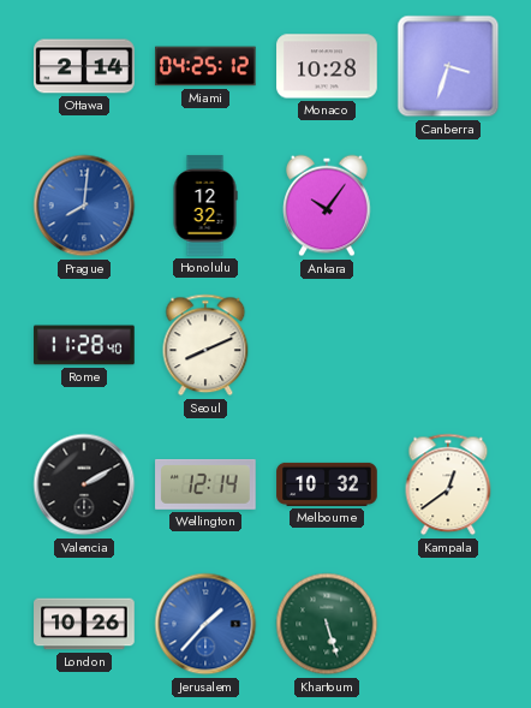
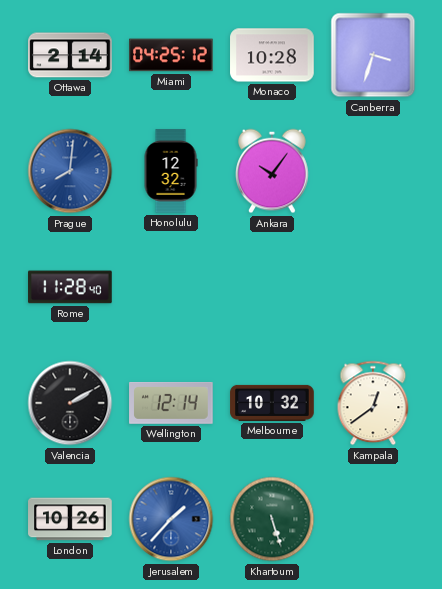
Seoul: 8:11 -> none
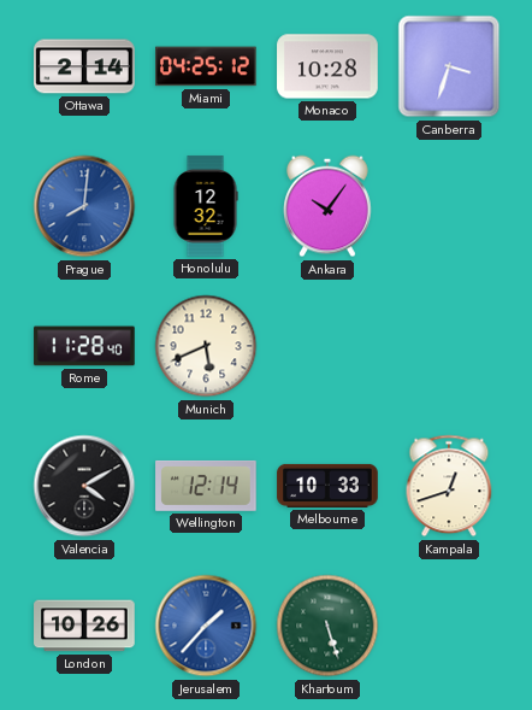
Munich: none -> 5:41
Valencia: 2:10 -> 4:10
Melbourne: 10:32 -> 10:33
Kampala: 12:39 -> 12:42
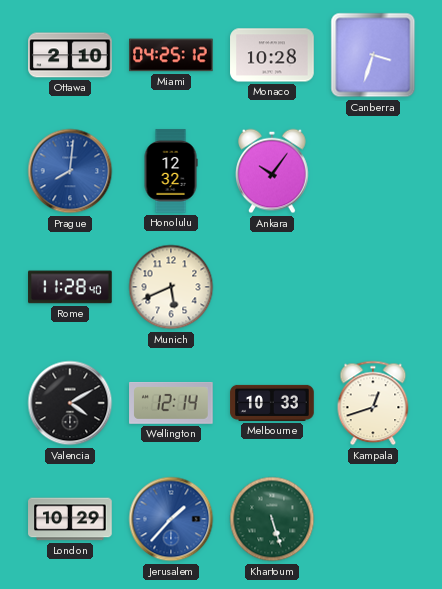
Ottawa: 2:14 -> 2:10
London: 10:26 -> 10:29
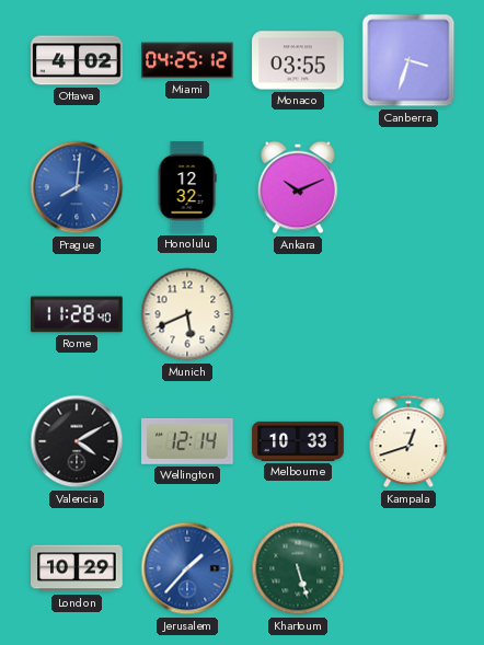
Ottawa: 2:10 -> 4:02
Monaco: 10:28 -> 03:55
Ankara: 10:06 -> 10:11
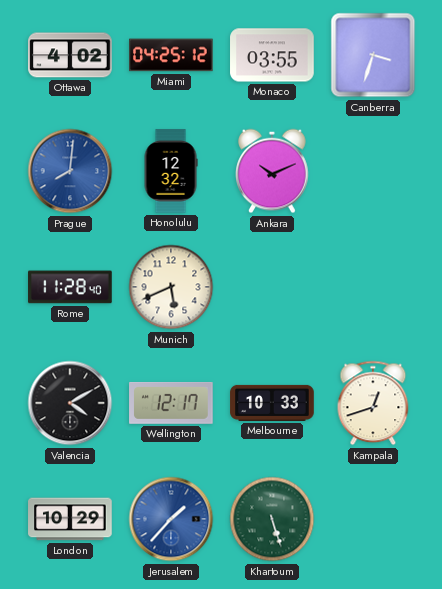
Wellington: 12:14 -> 12:17
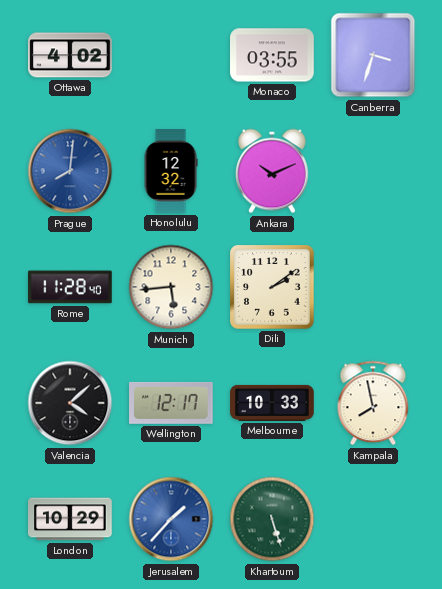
Miami: 04:25 -> none
Munich: 5:41 -> 5:44
Dili: none -> 2:09
Valencia: 4:10 -> 4:08
Kampala: 12:42 -> 7:58
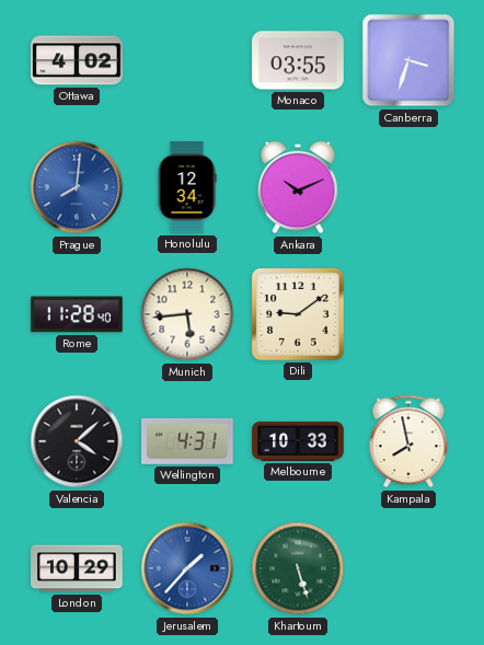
Honolulu: 12:32 -> 12:34
Dili: 2:09 -> 9:09
Wellington: 12:17 -> 4:31
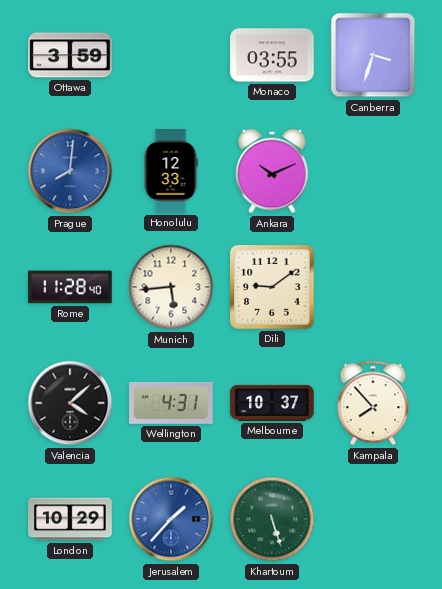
Ottawa: 4:02 -> 3:59
Honolulu: 12:34 -> 12:33
Melbourne: 10:33 -> 10:37
Kampala: 7:58 -> 7:53
